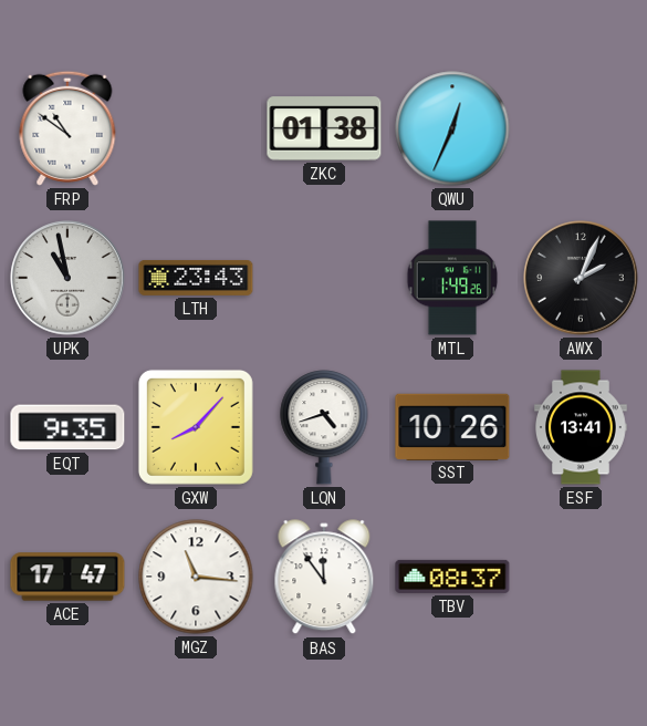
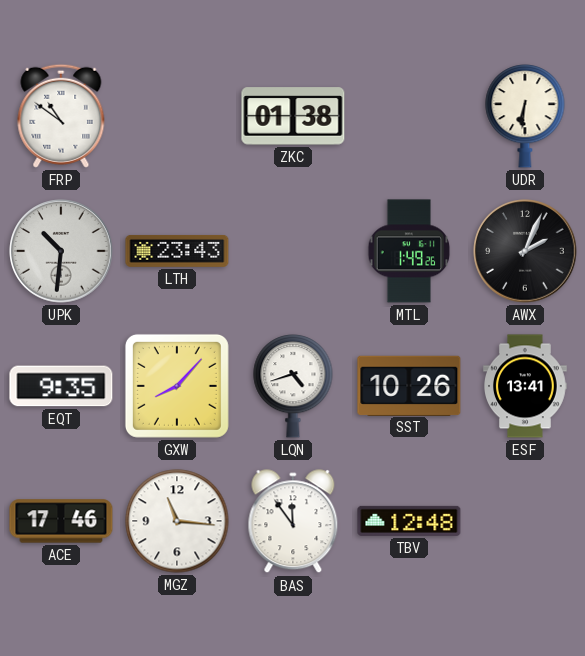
QWU: 12:34 -> none
UDR: none -> 6:31
UPK: 10:58 -> 10:31
ACE: 17:47 -> 17:46
TBV: 08:37 -> 12:48
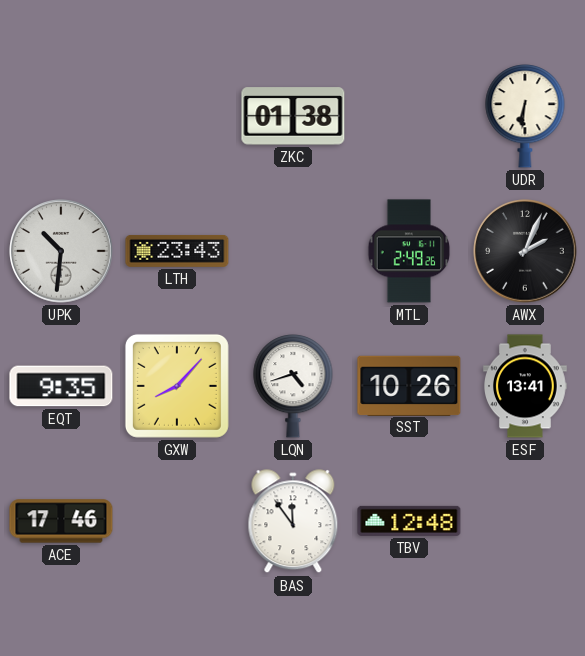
FRP: 10:51 -> none
MTL: 1:49 -> 2:49
MGZ: 11:16 -> none
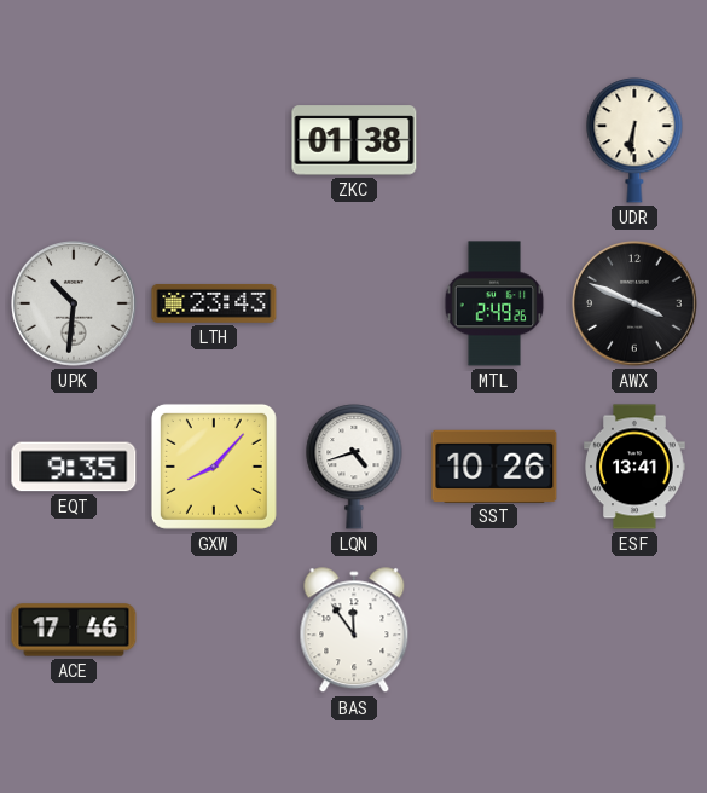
AWX: 2:04 -> 3:49
TBV: 12:48 -> none
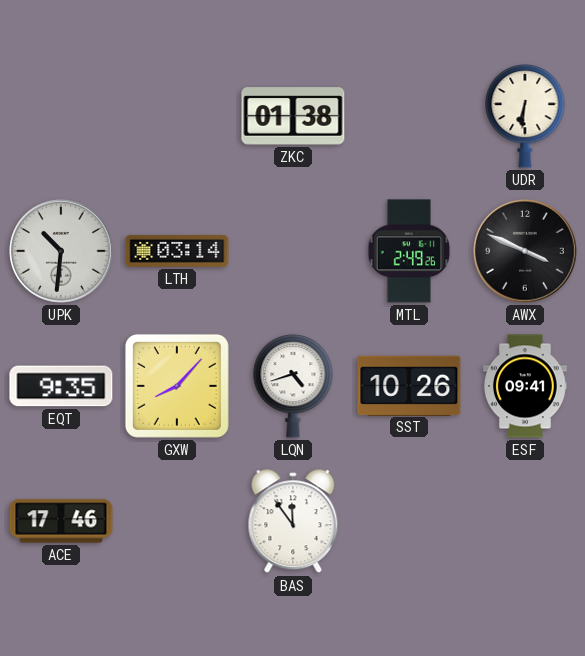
LTH: 23:43 -> 03:14
ESF: 13:41 -> 09:41
